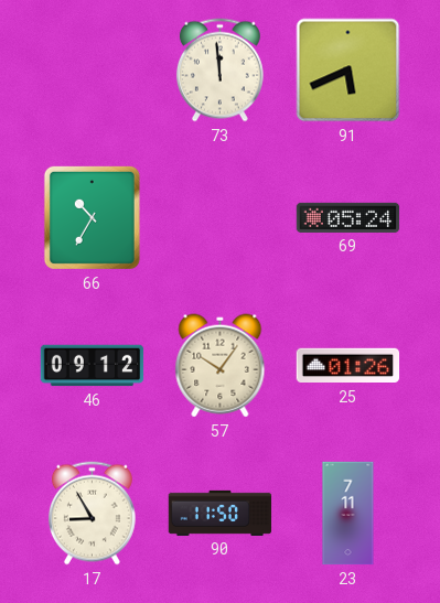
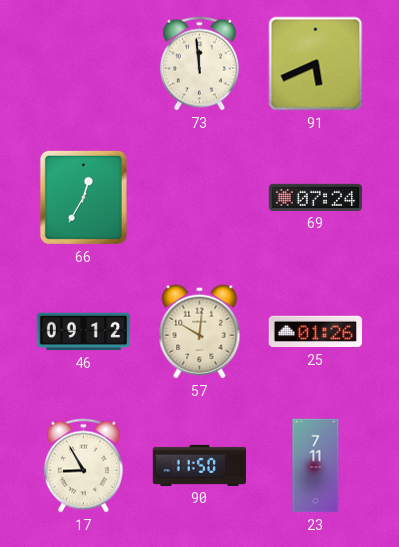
66: 10:35 -> 12:35
69: 05:24 -> 07:24
57: 10:06 -> 10:01
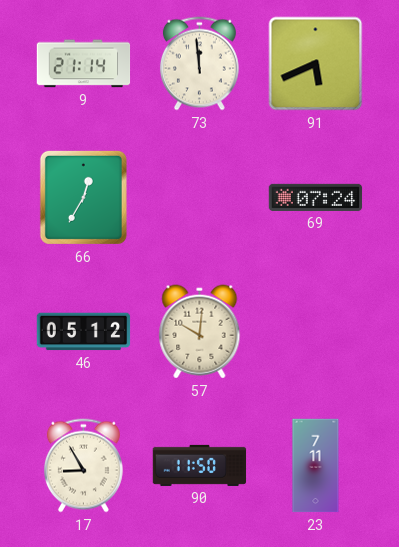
9: none -> 21:14
46: 09:12 -> 05:12
25: 01:26 -> none
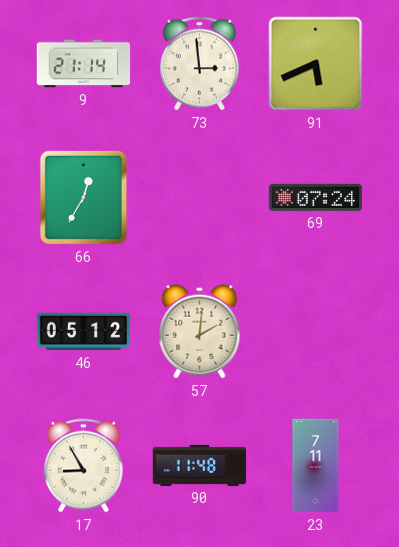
73: 11:59 -> 2:59
57: 10:01 -> 2:01
90: 11:50 -> 11:48
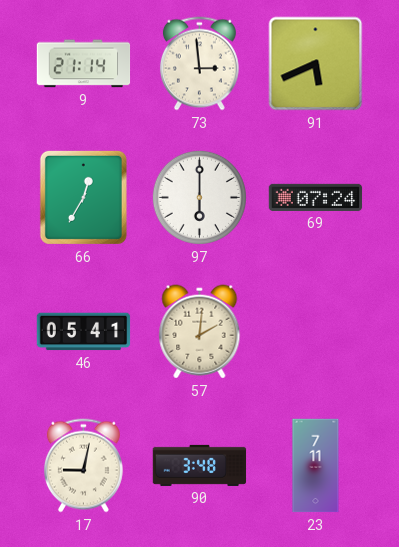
97: none -> 6:00
46: 05:12 -> 05:41
17: 8:55 -> 9:02
90: 11:48 -> 3:48
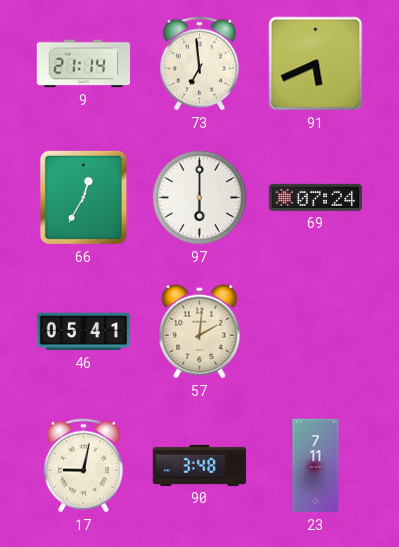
73: 2:59 -> 6:59
